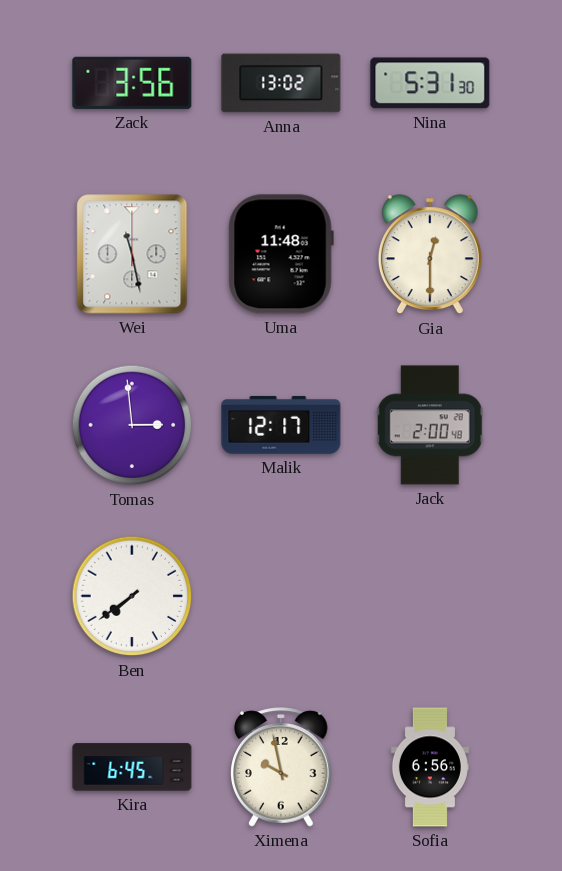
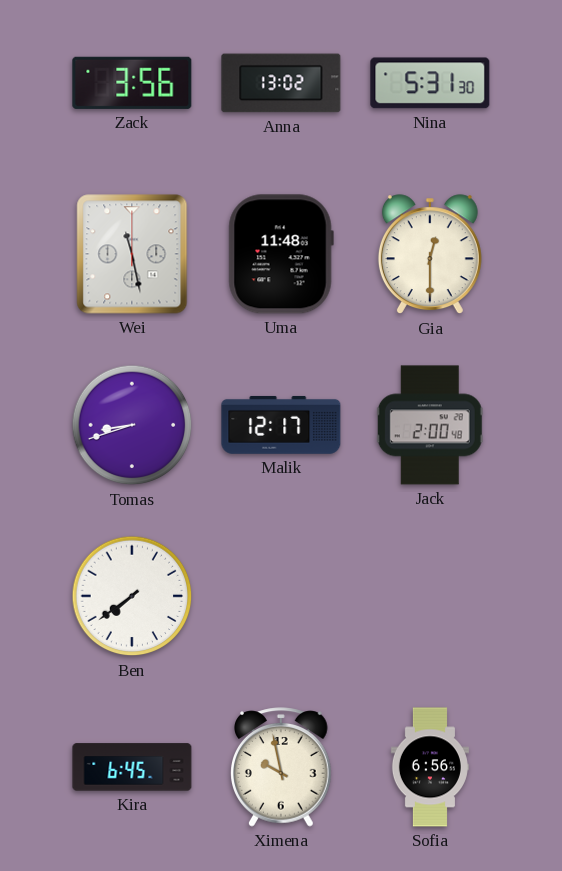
Tomas: 2:59 -> 8:42
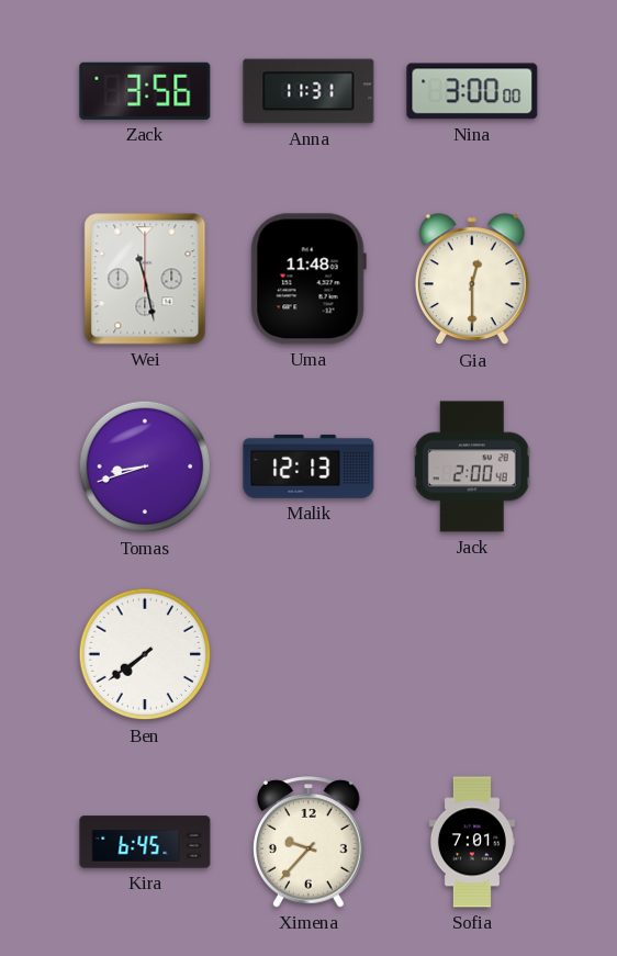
Anna: 13:02 -> 11:31
Nina: 5:31 -> 3:00
Malik: 12:17 -> 12:13
Ximena: 9:58 -> 9:37
Sofia: 6:56 -> 7:01
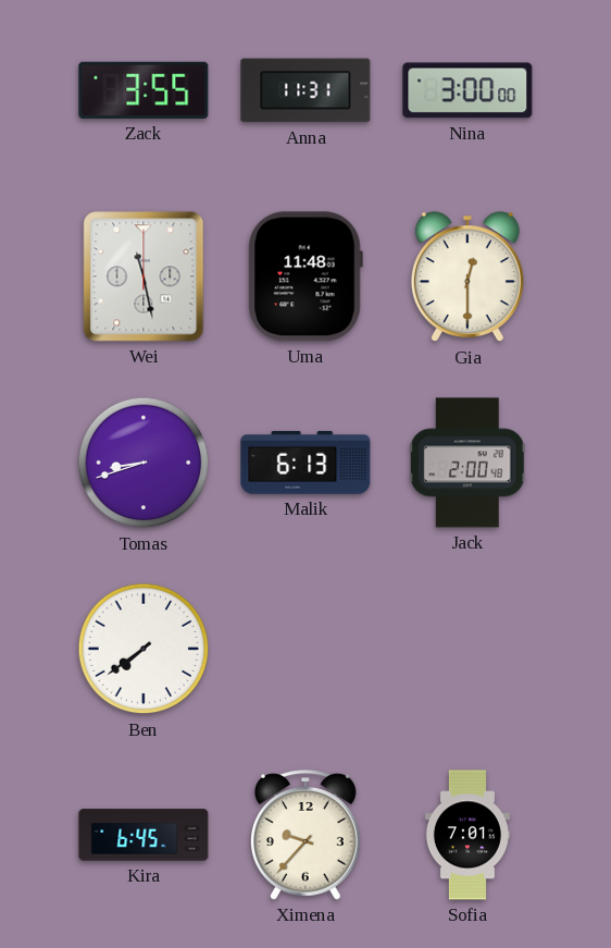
Zack: 3:56 -> 3:55
Malik: 12:13 -> 6:13
